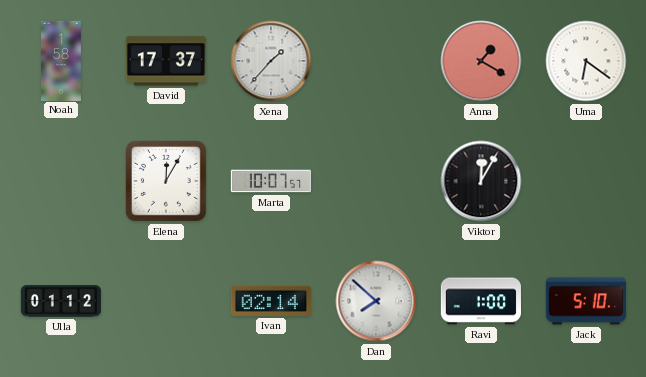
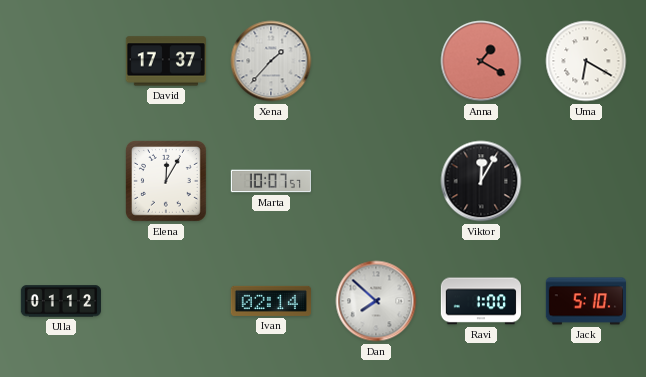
Noah: 1:58 -> none
Uma: 6:21 -> 6:20
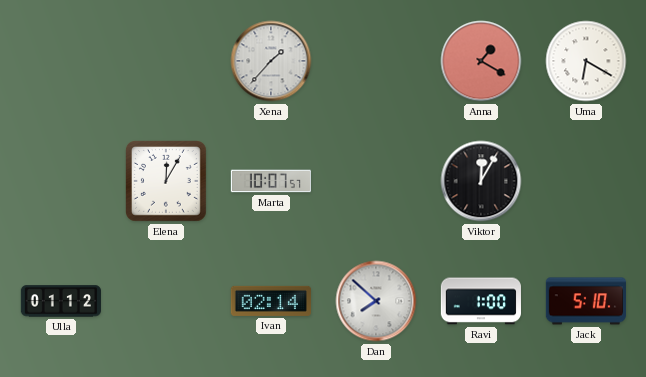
David: 17:37 -> none
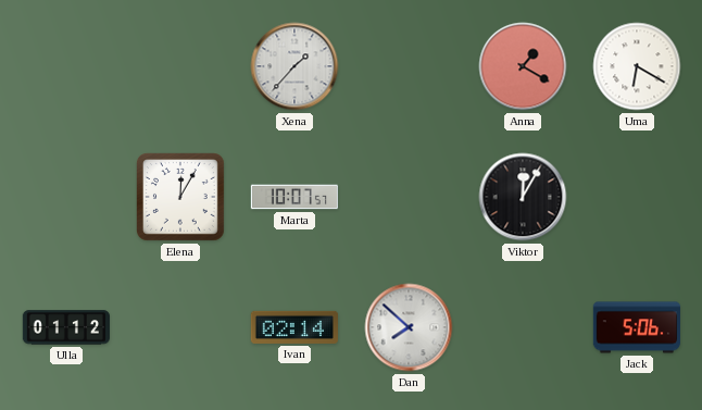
Ravi: 1:00 -> none
Jack: 5:10 -> 5:06
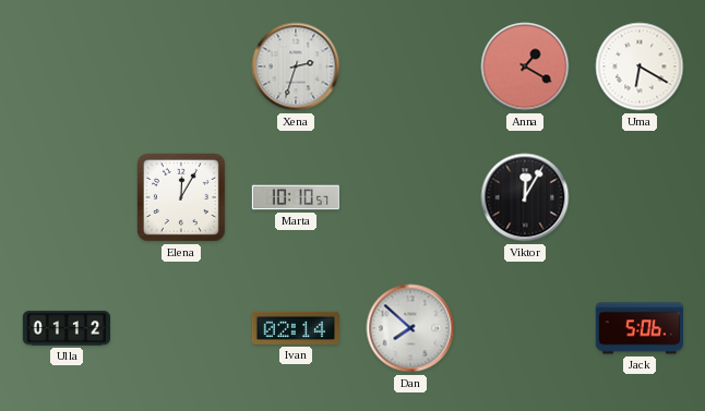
Xena: 1:37 -> 2:33
Marta: 10:07 -> 10:10
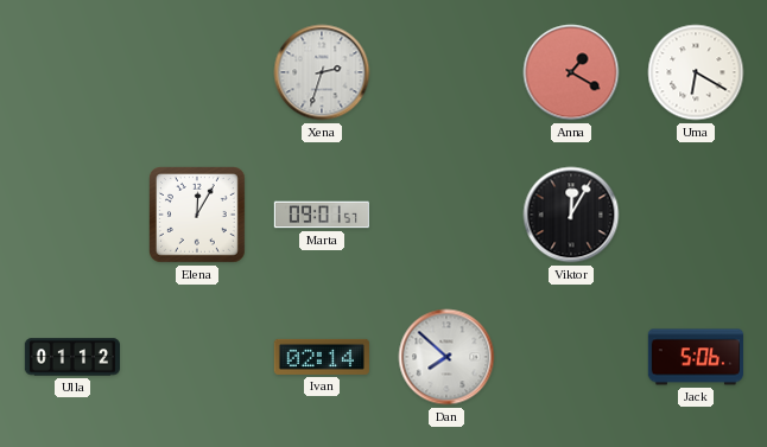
Marta: 10:10 -> 09:01
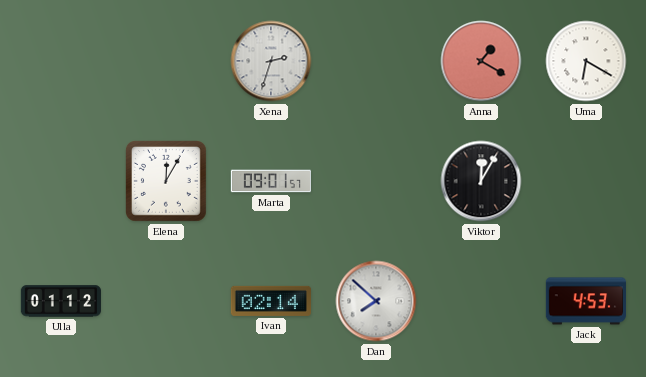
Jack: 5:06 -> 4:53
